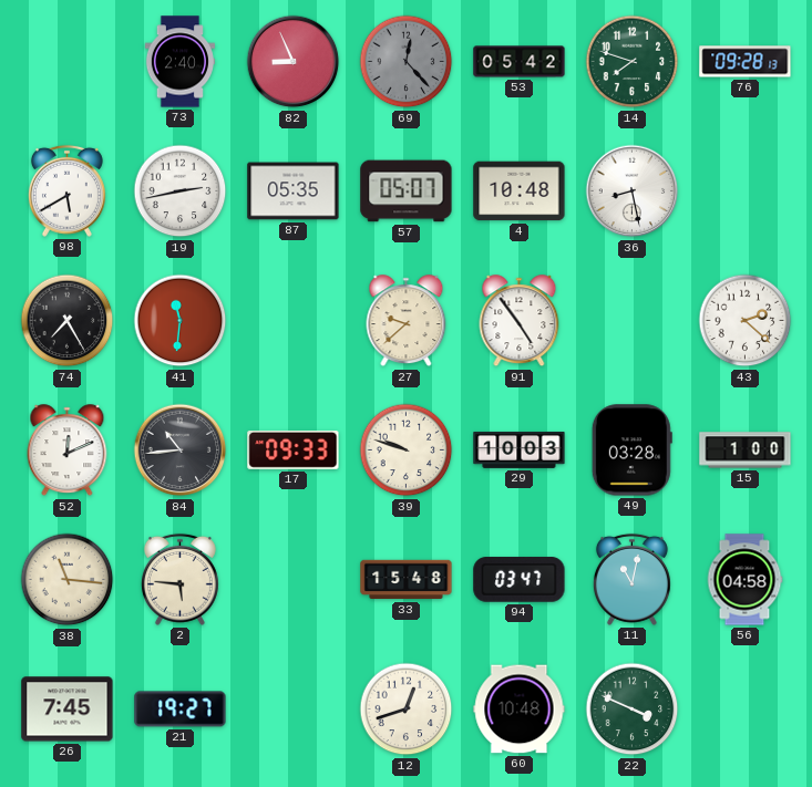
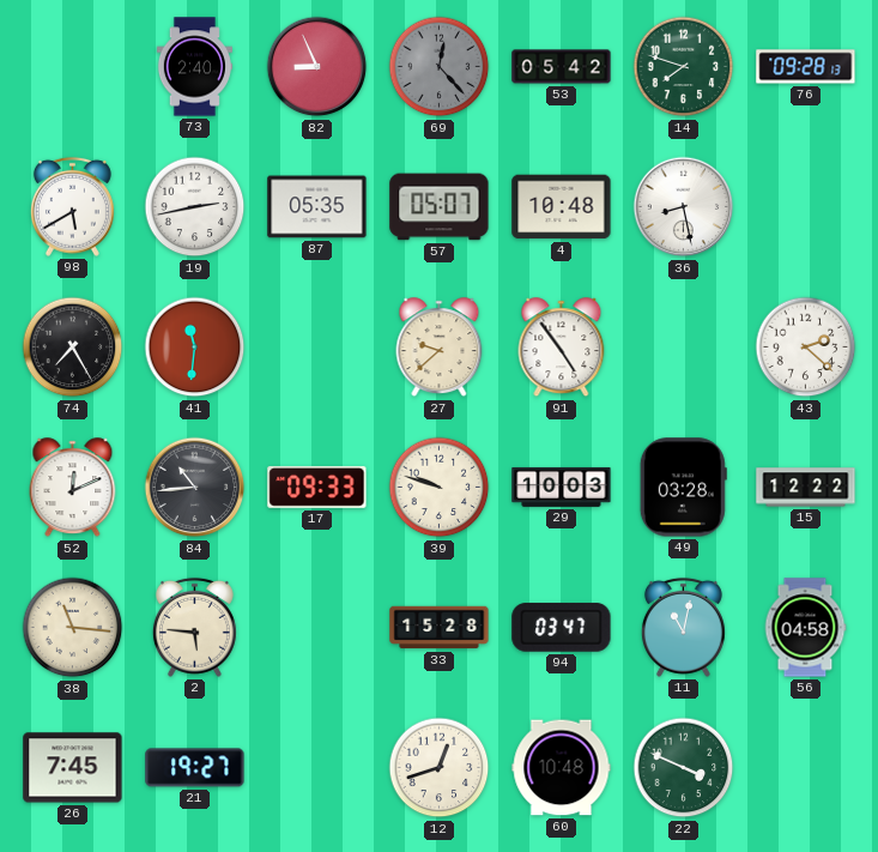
15: 1:00 -> 12:22
33: 15:48 -> 15:28
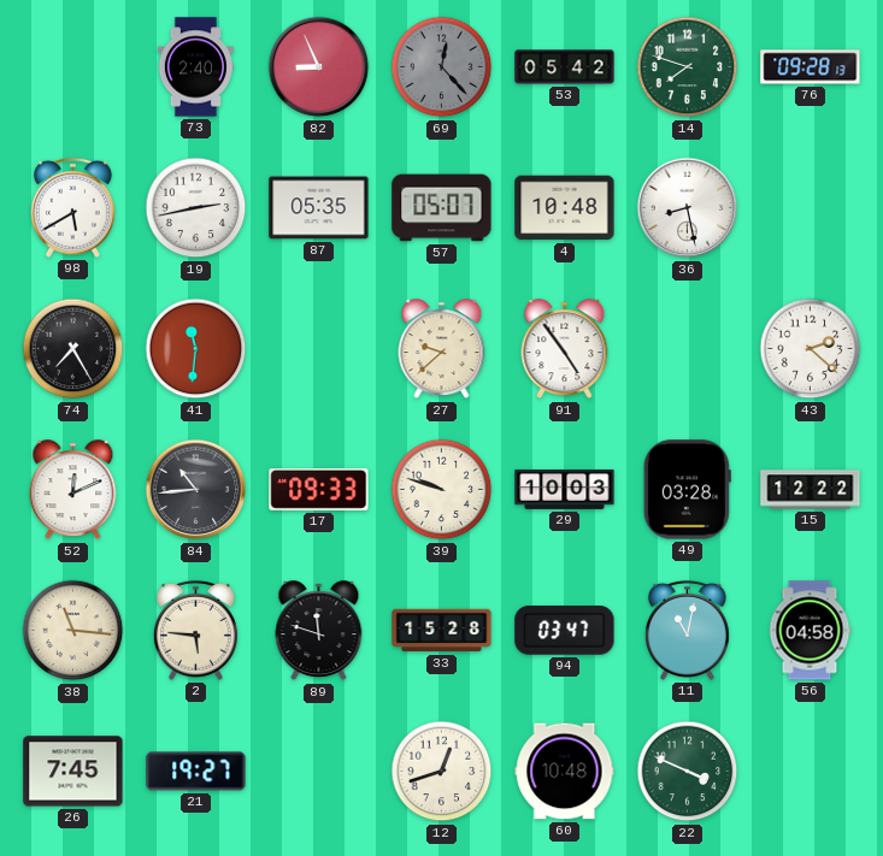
89: none -> 11:48
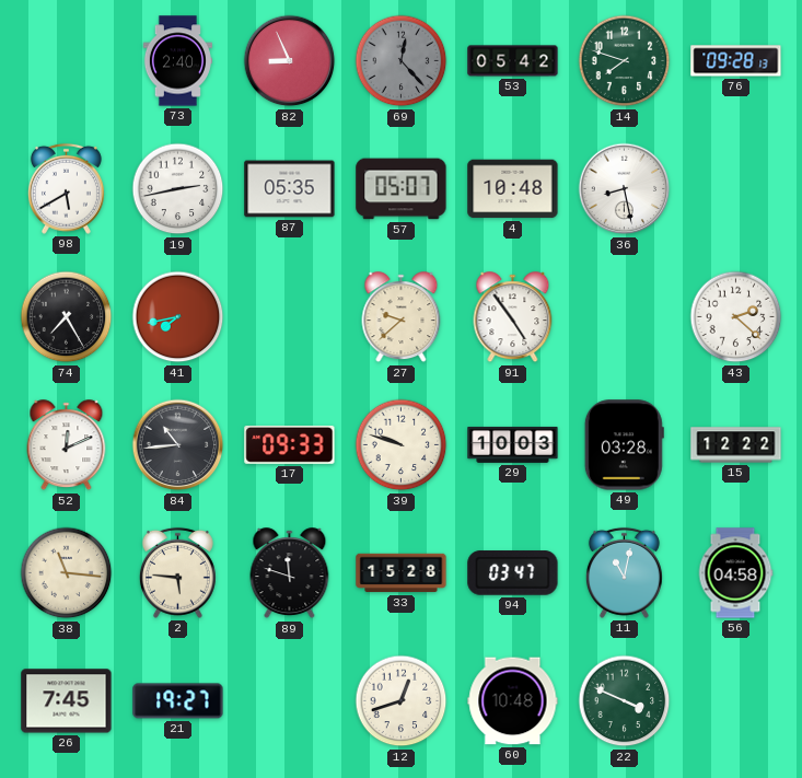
41: 11:31 -> 7:43
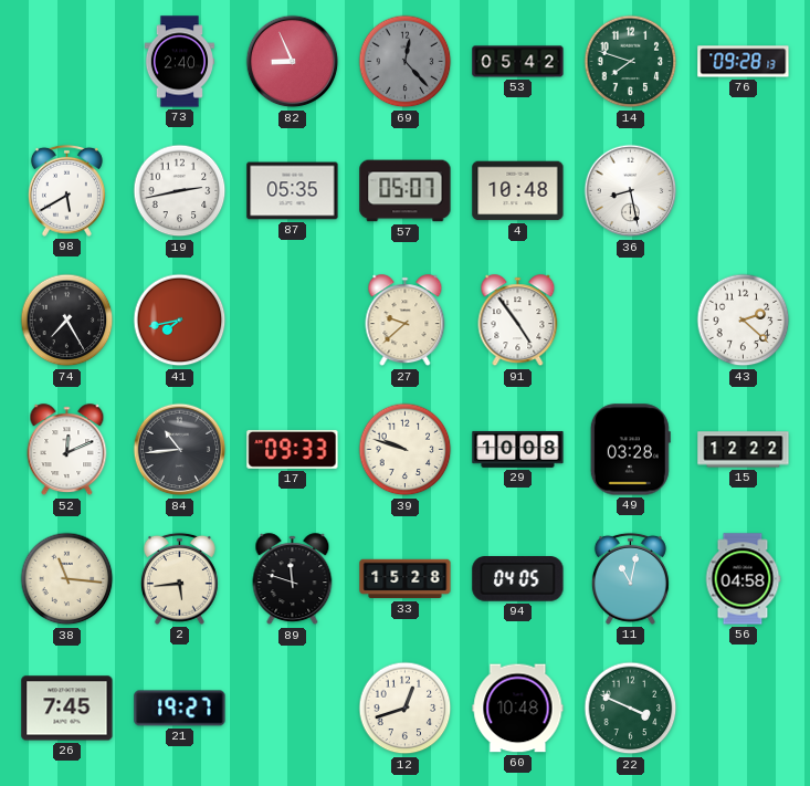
29: 10:03 -> 10:08
2: 5:46 -> 5:44
94: 03:47 -> 04:05
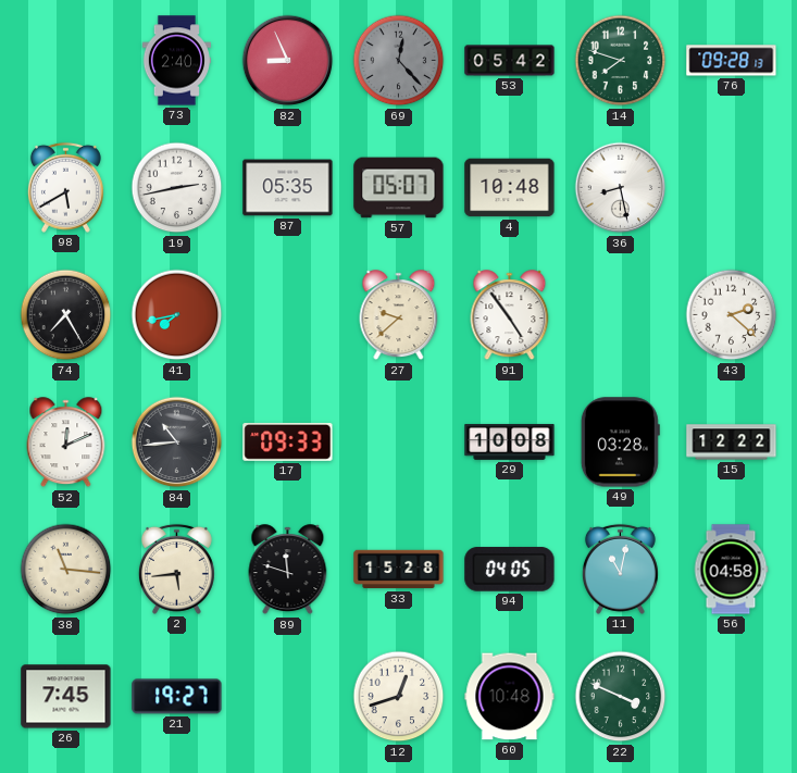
39: 9:48 -> none
